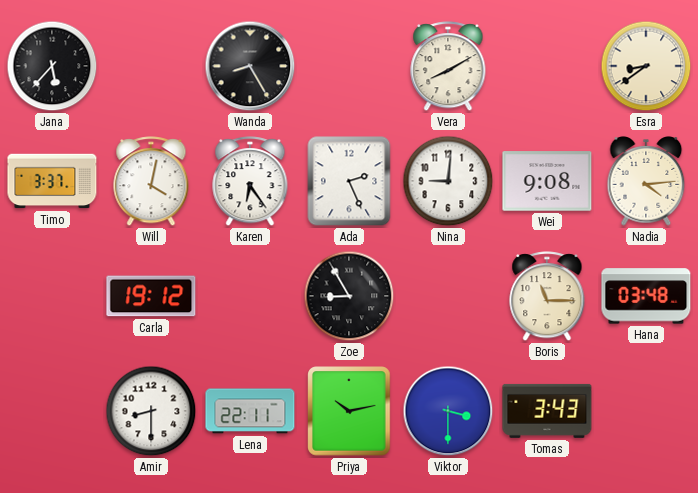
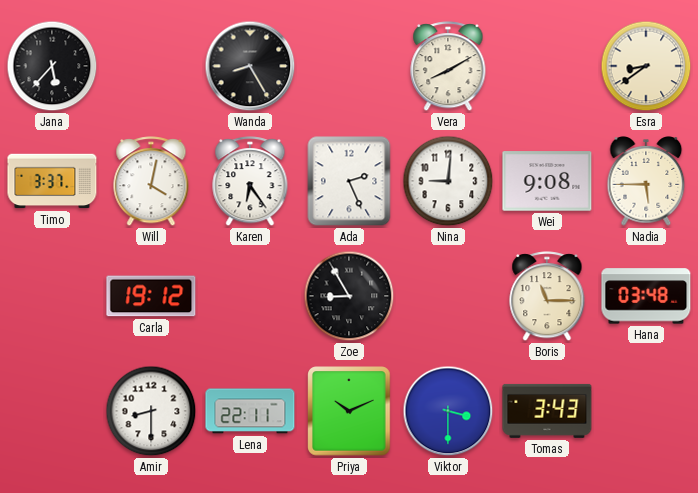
Nadia: 4:14 -> 5:45
Priya: 10:13 -> 10:11
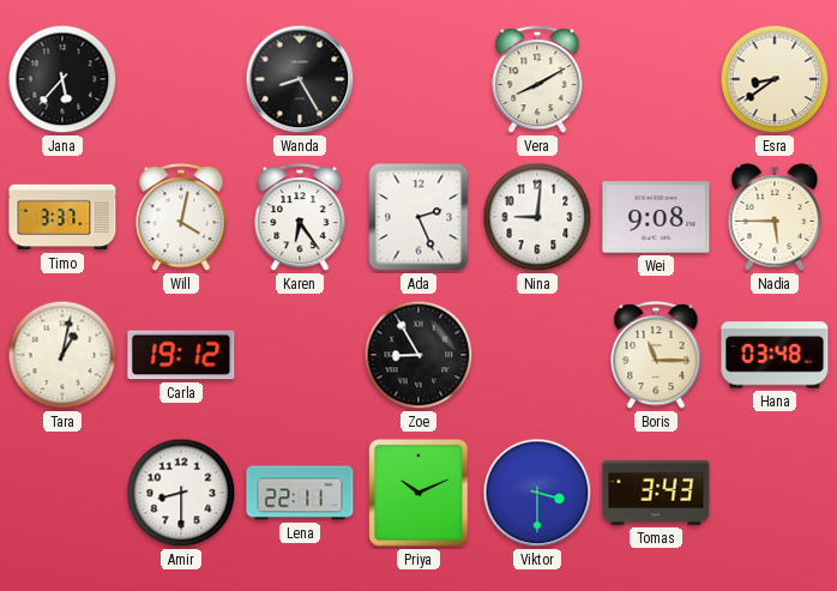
Tara: none -> 1:02
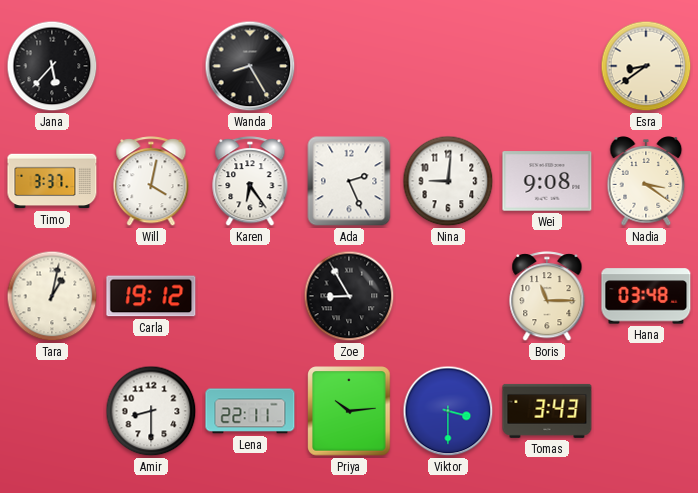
Vera: 8:10 -> none
Nadia: 5:45 -> 3:21
Priya: 10:11 -> 10:14
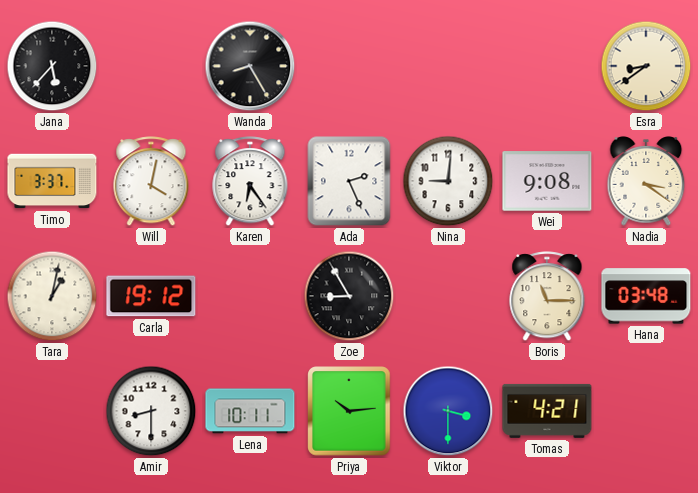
Lena: 22:11 -> 10:11
Tomas: 3:43 -> 4:21
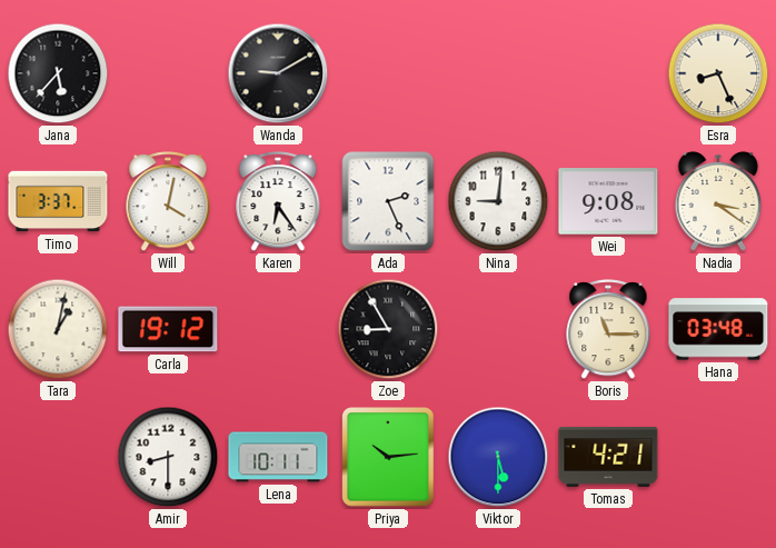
Wanda: 8:25 -> 9:10
Esra: 8:39 -> 8:26
Viktor: 3:30 -> 5:30
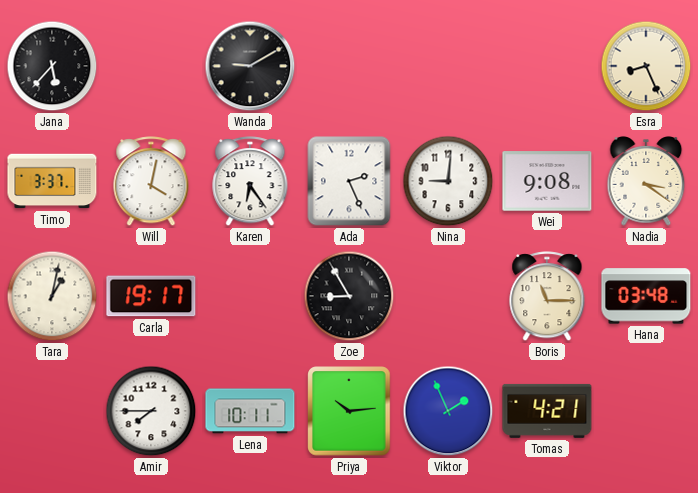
Carla: 19:12 -> 19:17
Amir: 8:30 -> 7:45
Viktor: 5:30 -> 1:56
